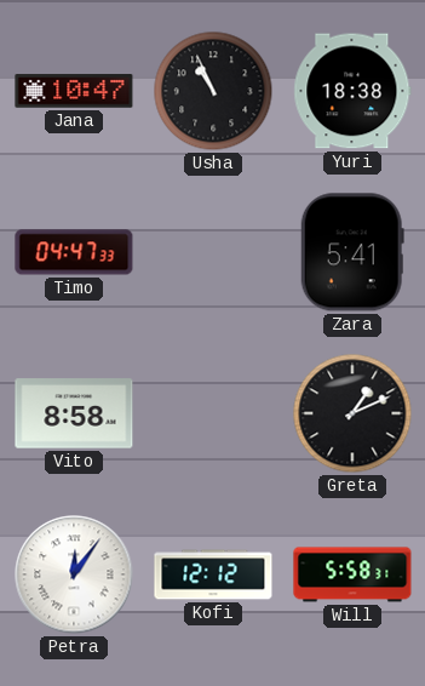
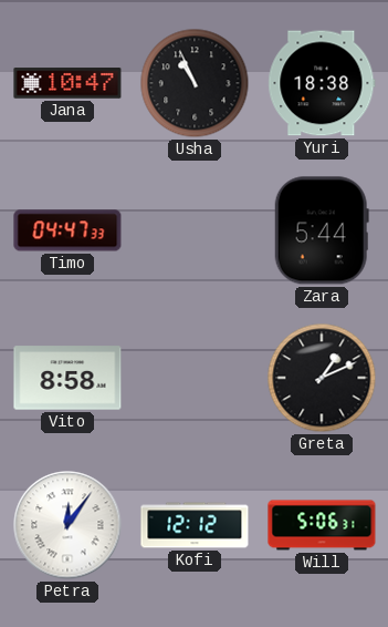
Zara: 5:41 -> 5:44
Will: 5:58 -> 5:06
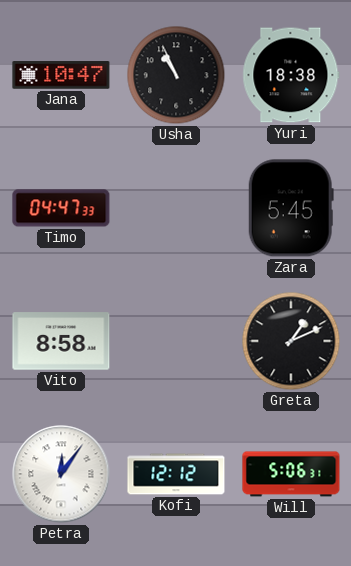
Zara: 5:44 -> 5:45
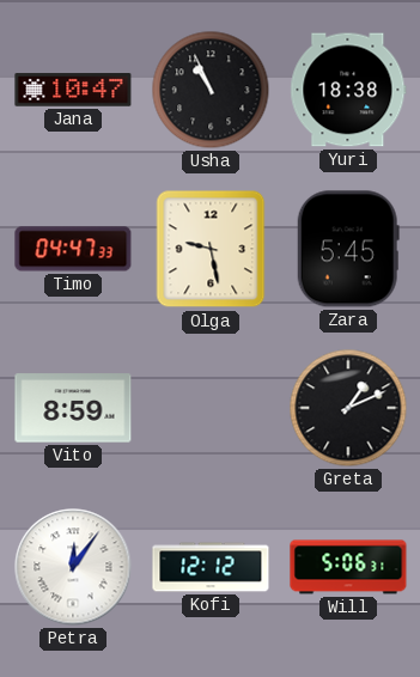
Olga: none -> 9:28
Vito: 8:58 -> 8:59
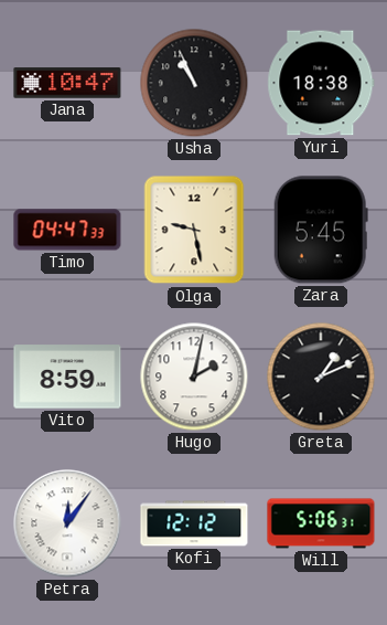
Hugo: none -> 2:02
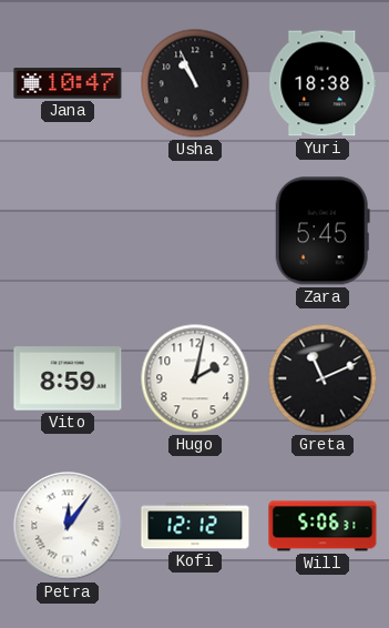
Timo: 04:47 -> none
Olga: 9:28 -> none
Greta: 1:11 -> 11:11
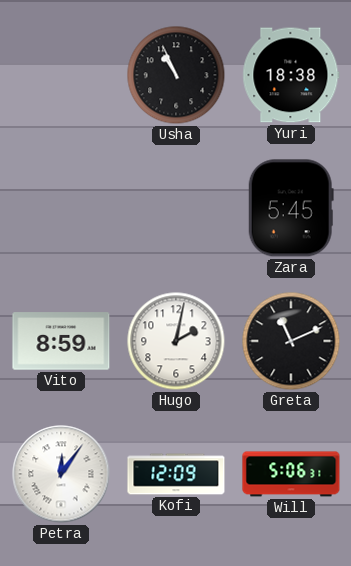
Jana: 10:47 -> none
Kofi: 12:12 -> 12:09
